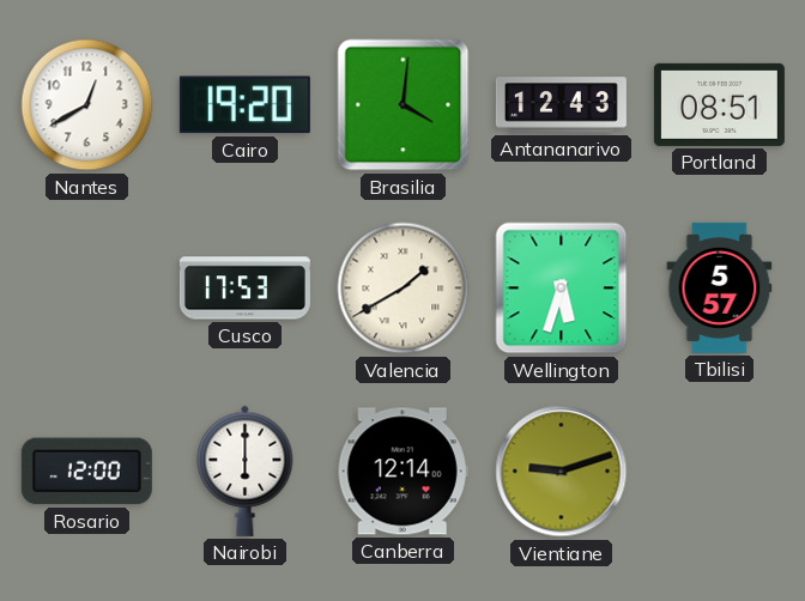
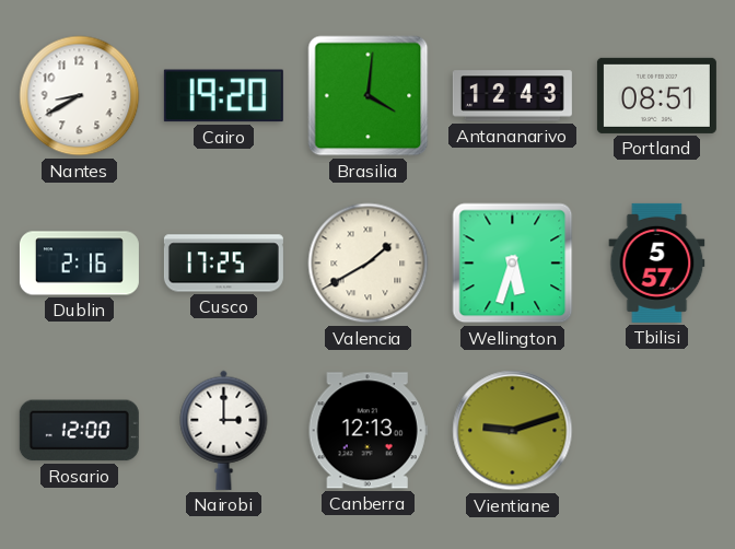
Nantes: 12:40 -> 8:40
Dublin: none -> 2:16
Cusco: 17:53 -> 17:25
Nairobi: 6:00 -> 3:00
Canberra: 12:14 -> 12:13
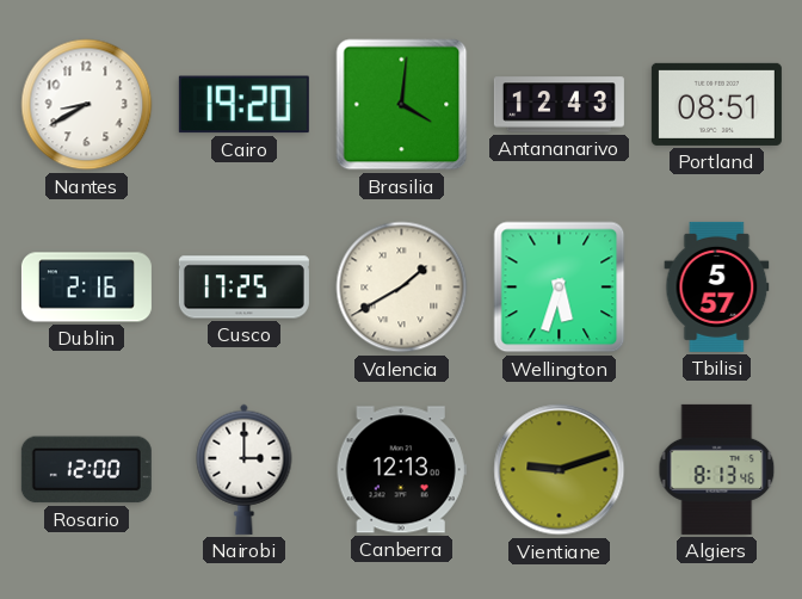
Algiers: none -> 8:13
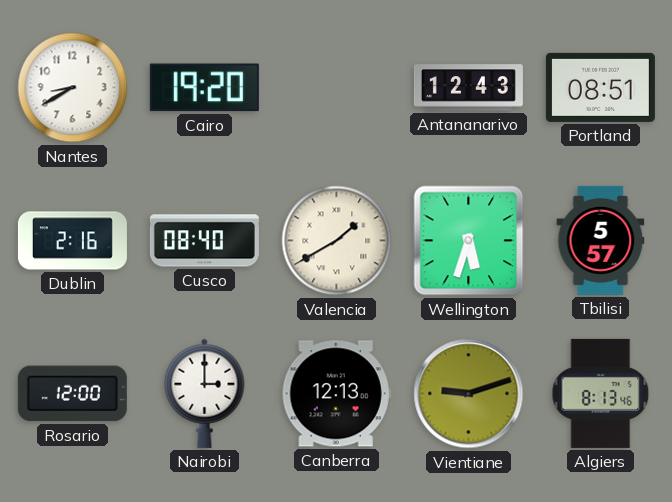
Brasilia: 4:01 -> none
Cusco: 17:25 -> 08:40
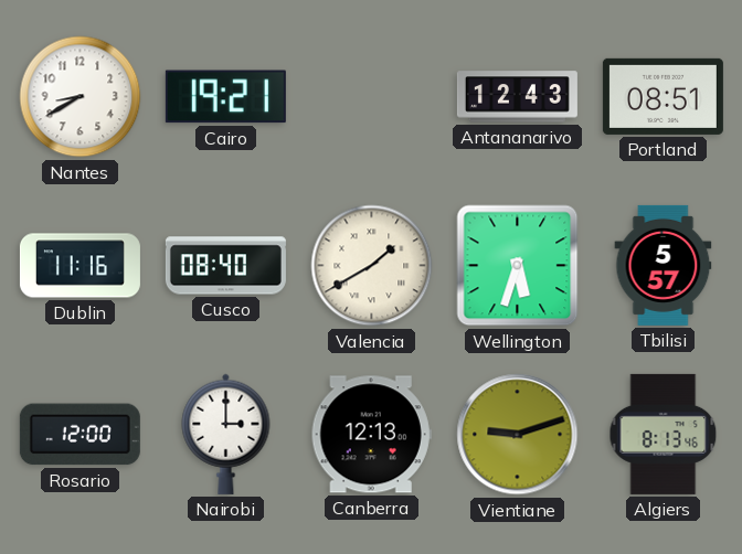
Cairo: 19:20 -> 19:21
Dublin: 2:16 -> 11:16
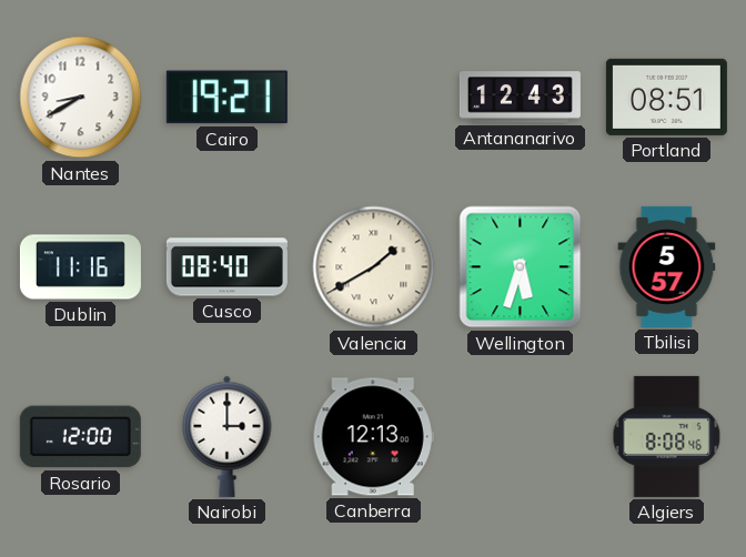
Vientiane: 9:12 -> none
Algiers: 8:13 -> 8:08
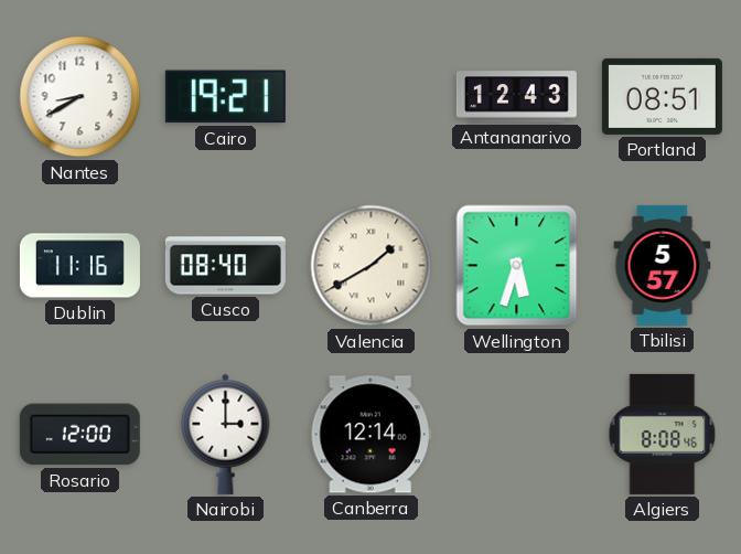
Canberra: 12:13 -> 12:14
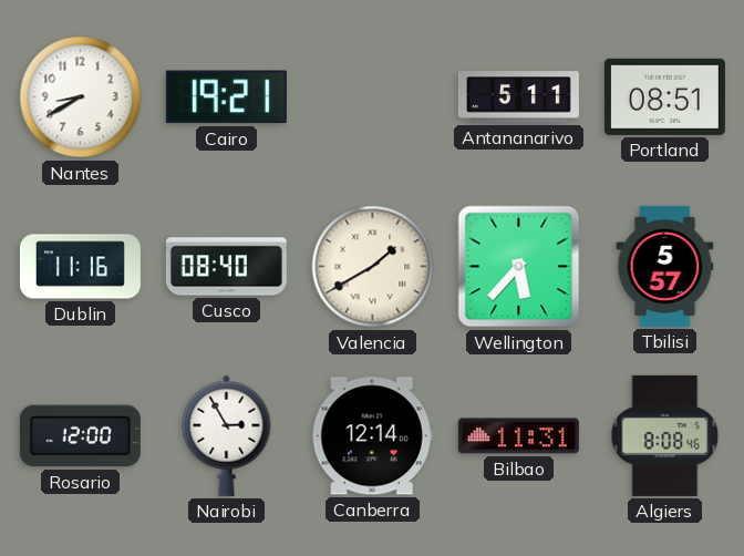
Antananarivo: 12:43 -> 5:11
Wellington: 5:33 -> 5:37
Nairobi: 3:00 -> 2:55
Bilbao: none -> 11:31
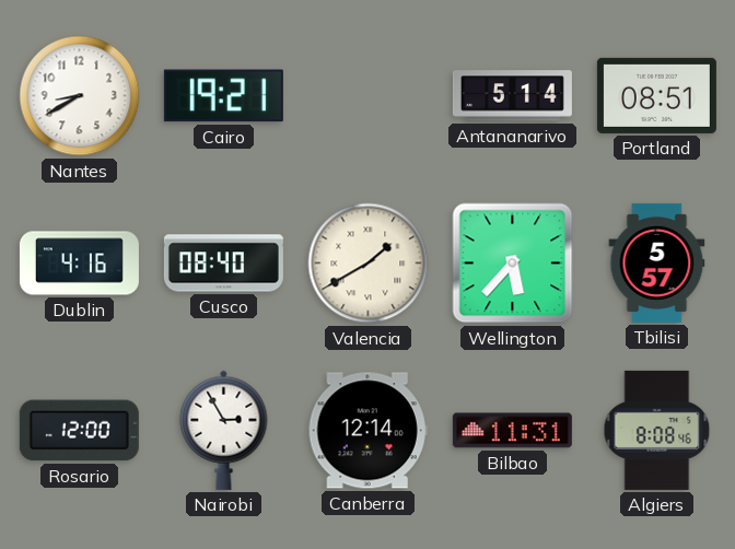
Antananarivo: 5:11 -> 5:14
Dublin: 11:16 -> 4:16
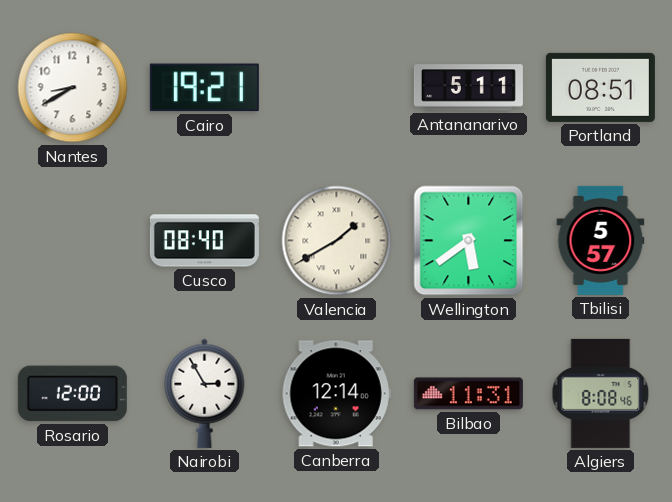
Antananarivo: 5:14 -> 5:11
Dublin: 4:16 -> none
Wellington: 5:37 -> 5:39
